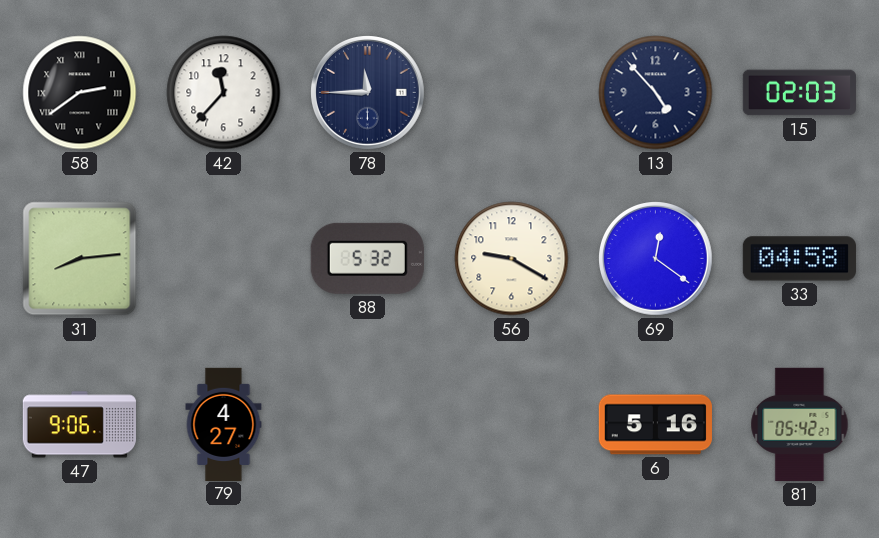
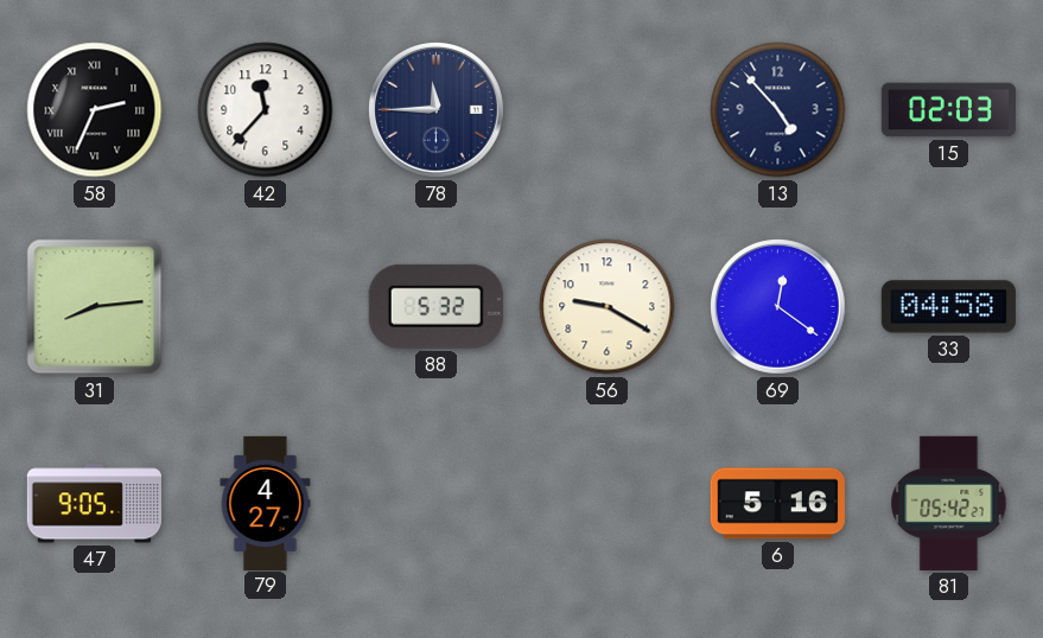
58: 2:39 -> 2:34
47: 9:06 -> 9:05
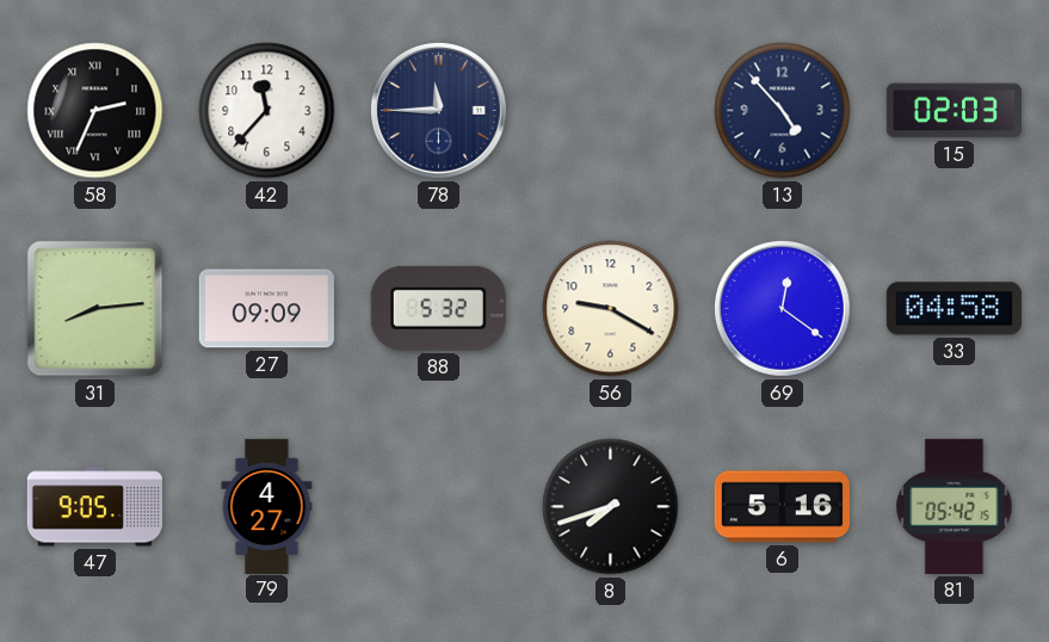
27: none -> 09:09
8: none -> 7:42
81: 05:42:27 -> 05:42:15
